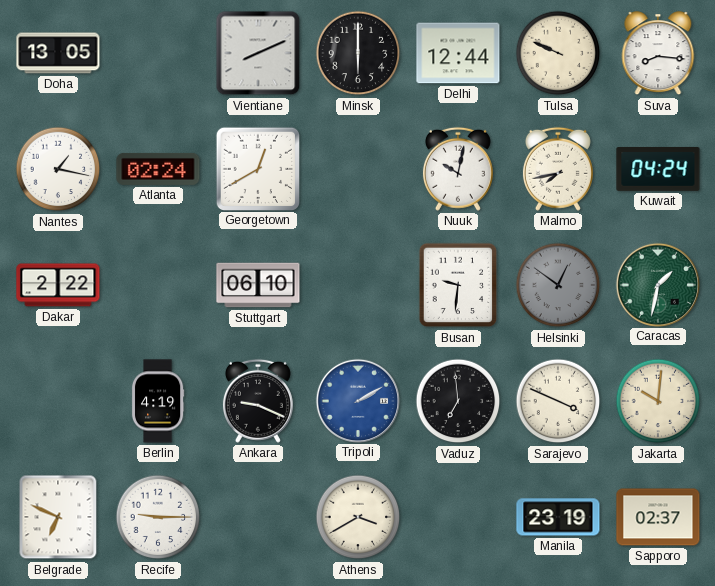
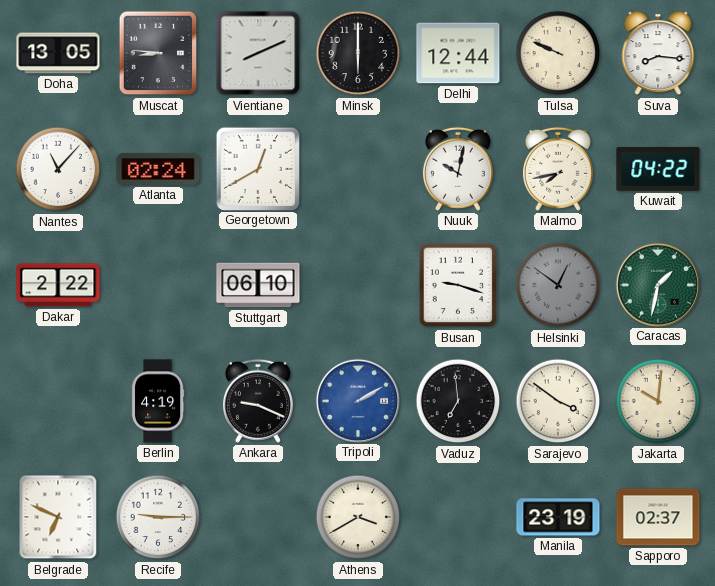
Muscat: none -> 8:46
Nantes: 1:17 -> 11:07
Kuwait: 04:24 -> 04:22
Busan: 9:31 -> 9:18
Sarajevo: 3:49 -> 3:51
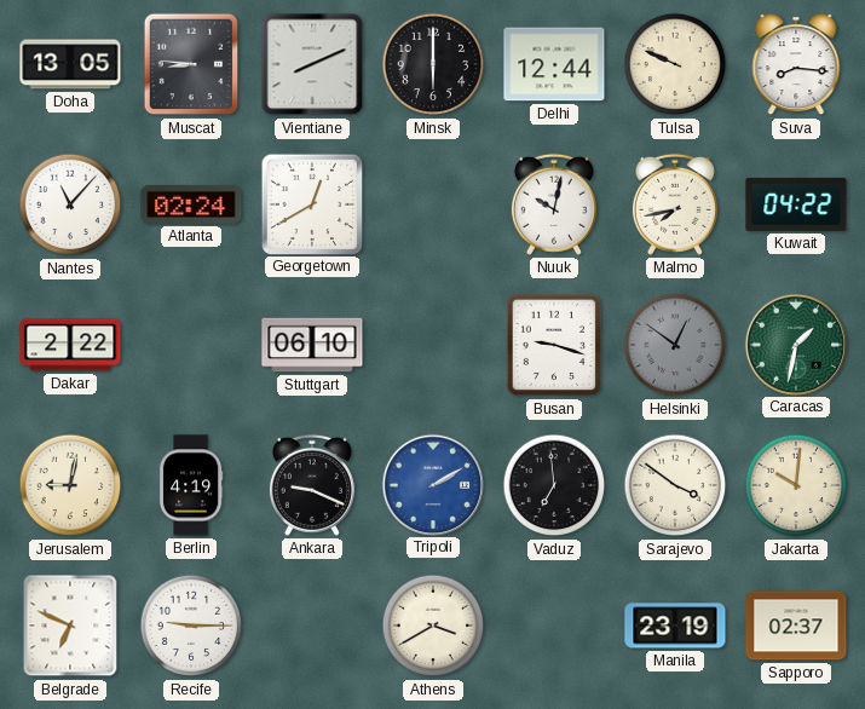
Jerusalem: none -> 9:02
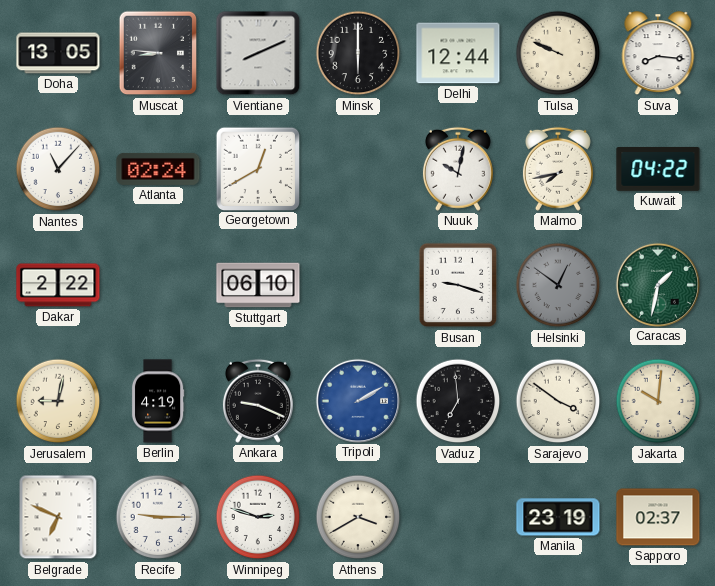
Winnipeg: none -> 2:48
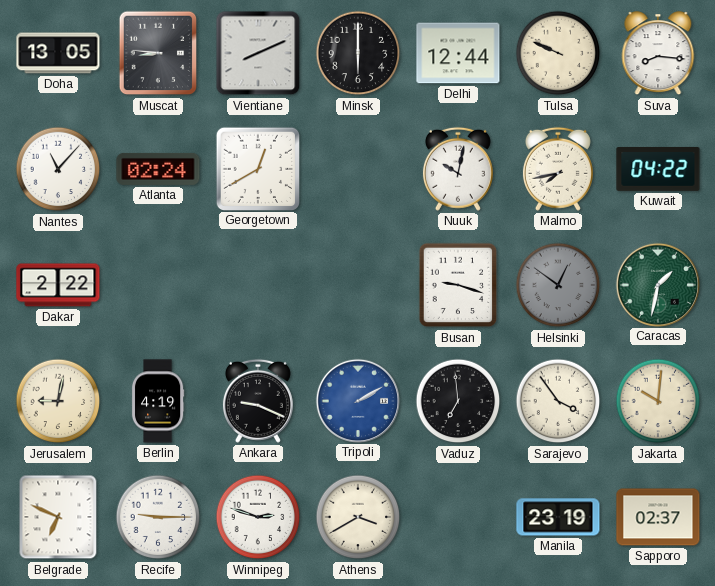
Stuttgart: 06:10 -> none
Sarajevo: 3:51 -> 3:54
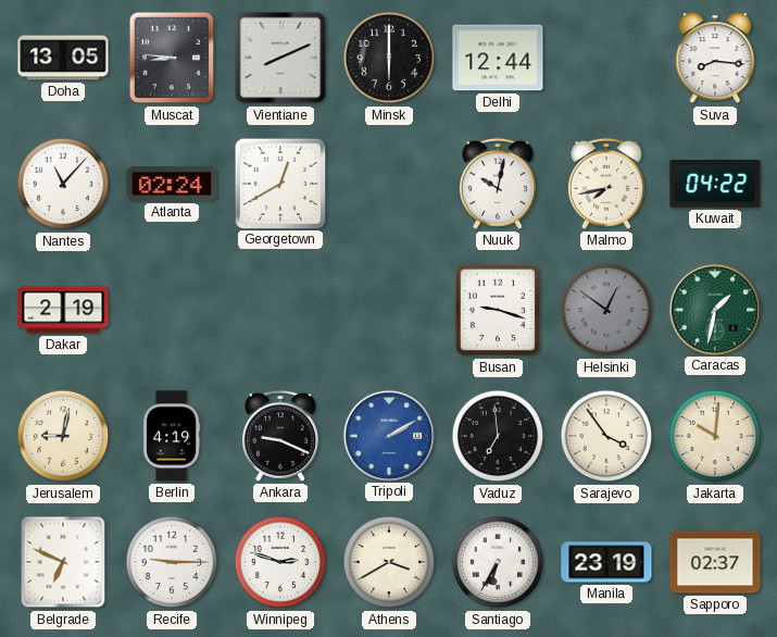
Tulsa: 9:49 -> none
Dakar: 2:22 -> 2:19
Santiago: none -> 6:35
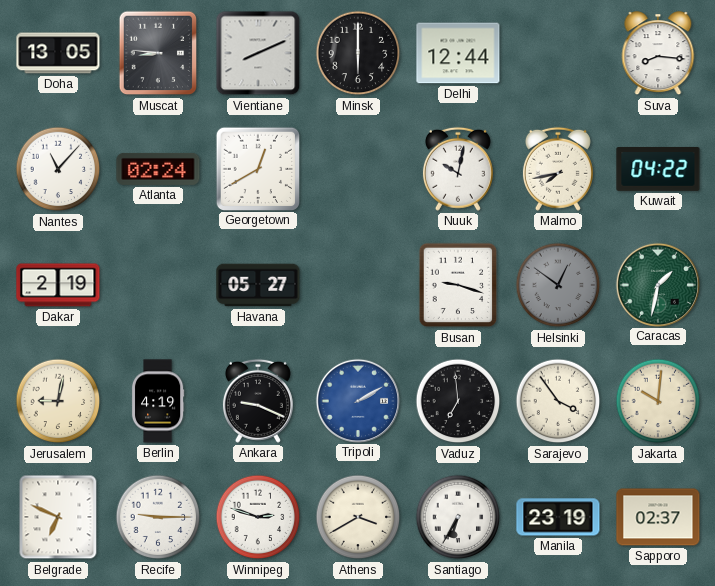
Havana: none -> 05:27
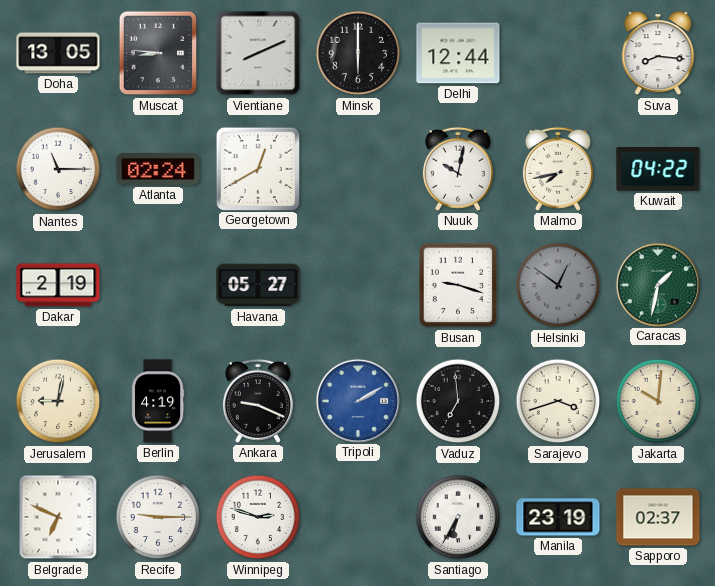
Nantes: 11:07 -> 11:15
Sarajevo: 3:54 -> 3:42
Athens: 3:40 -> none
